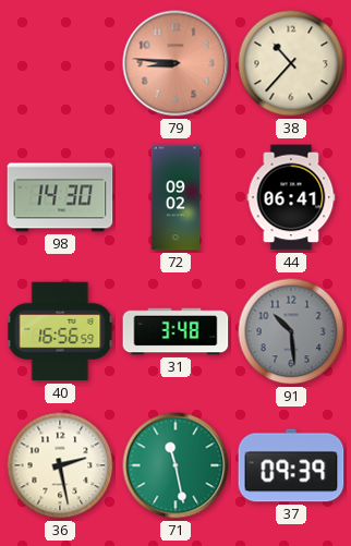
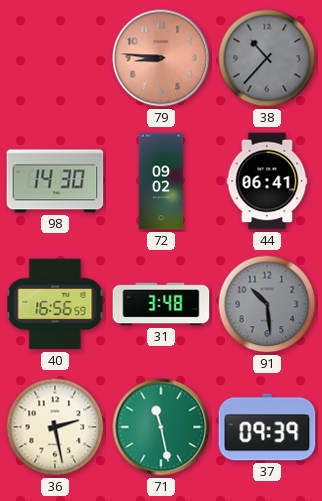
38 dial: cream -> grey
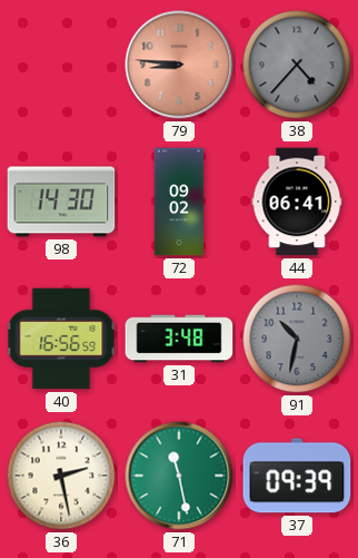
38: 10:37 -> 4:37
91: 10:29 -> 10:32
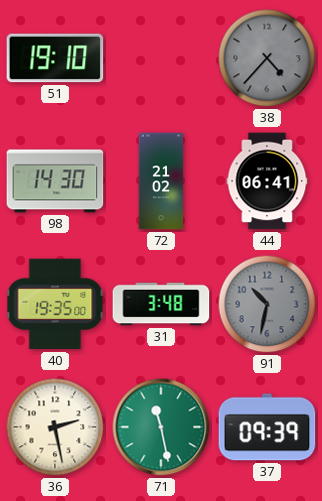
51: none -> 19:10
79: 8:46 -> none
72: 09:02 -> 21:02
40: 16:56 -> 19:35
